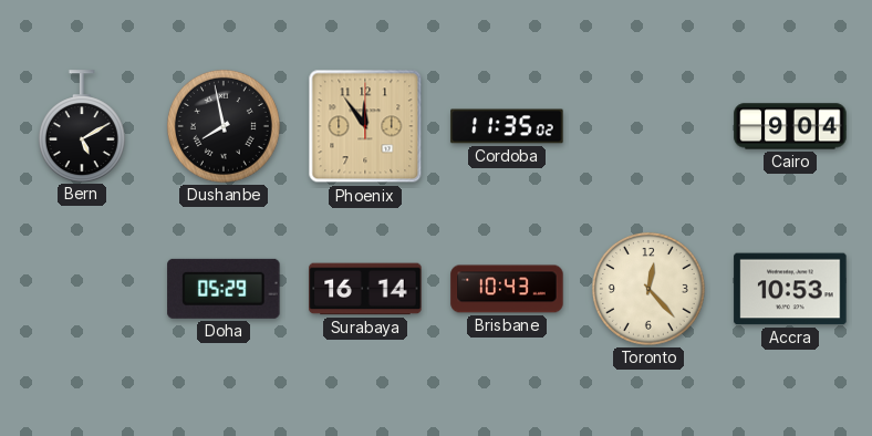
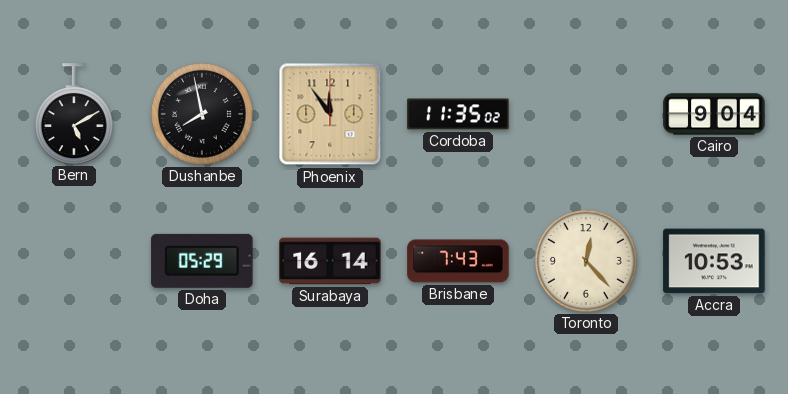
Brisbane: 10:43 -> 7:43
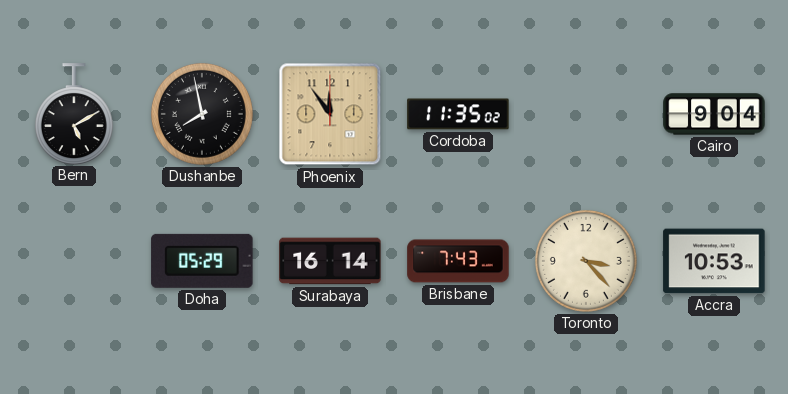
Toronto: 12:23 -> 3:23
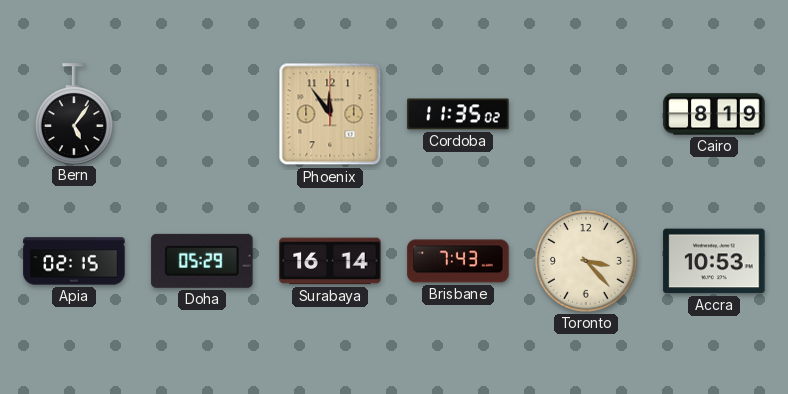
Bern: 5:10 -> 5:06
Dushanbe: 7:58 -> none
Cairo: 9:04 -> 8:19
Apia: none -> 02:15
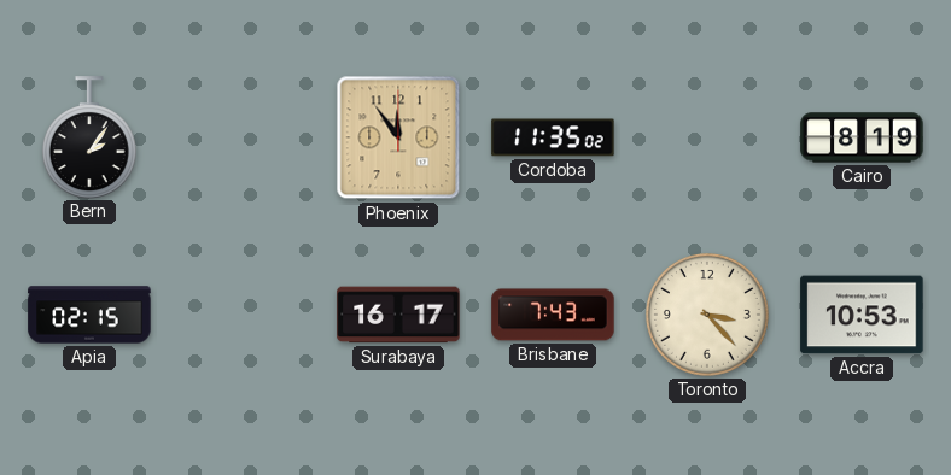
Bern: 5:06 -> 2:06
Doha: 05:29 -> none
Surabaya: 16:14 -> 16:17
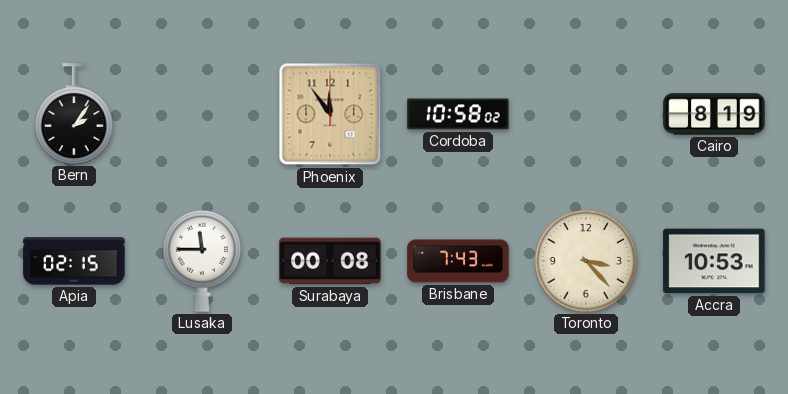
Cordoba: 11:35 -> 10:58
Lusaka: none -> 11:45
Surabaya: 16:17 -> 00:08
